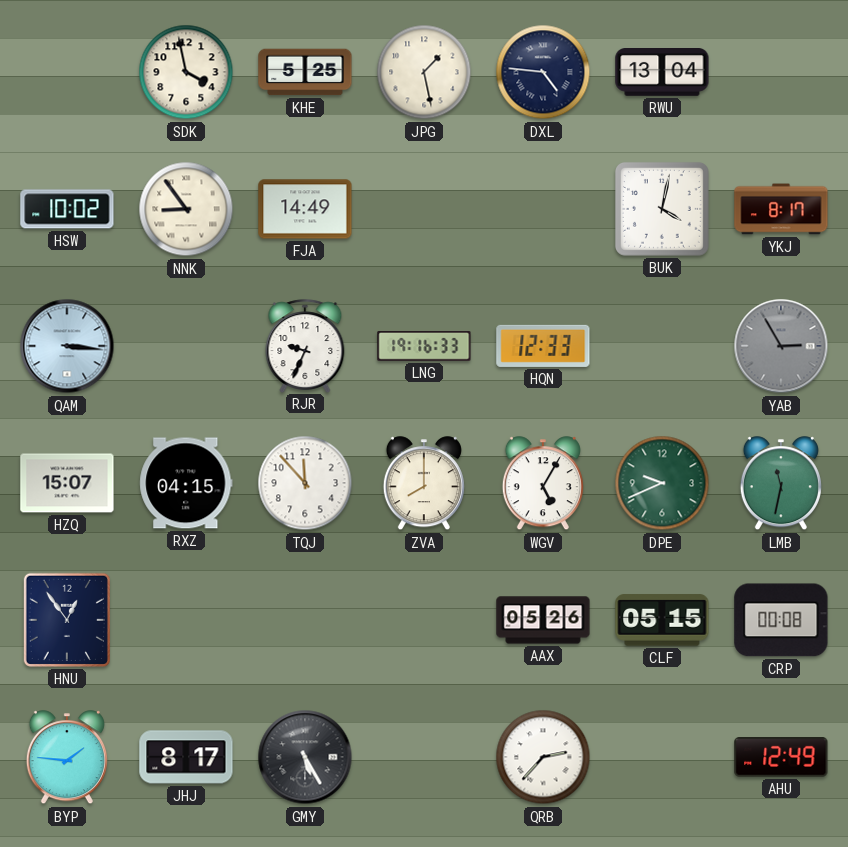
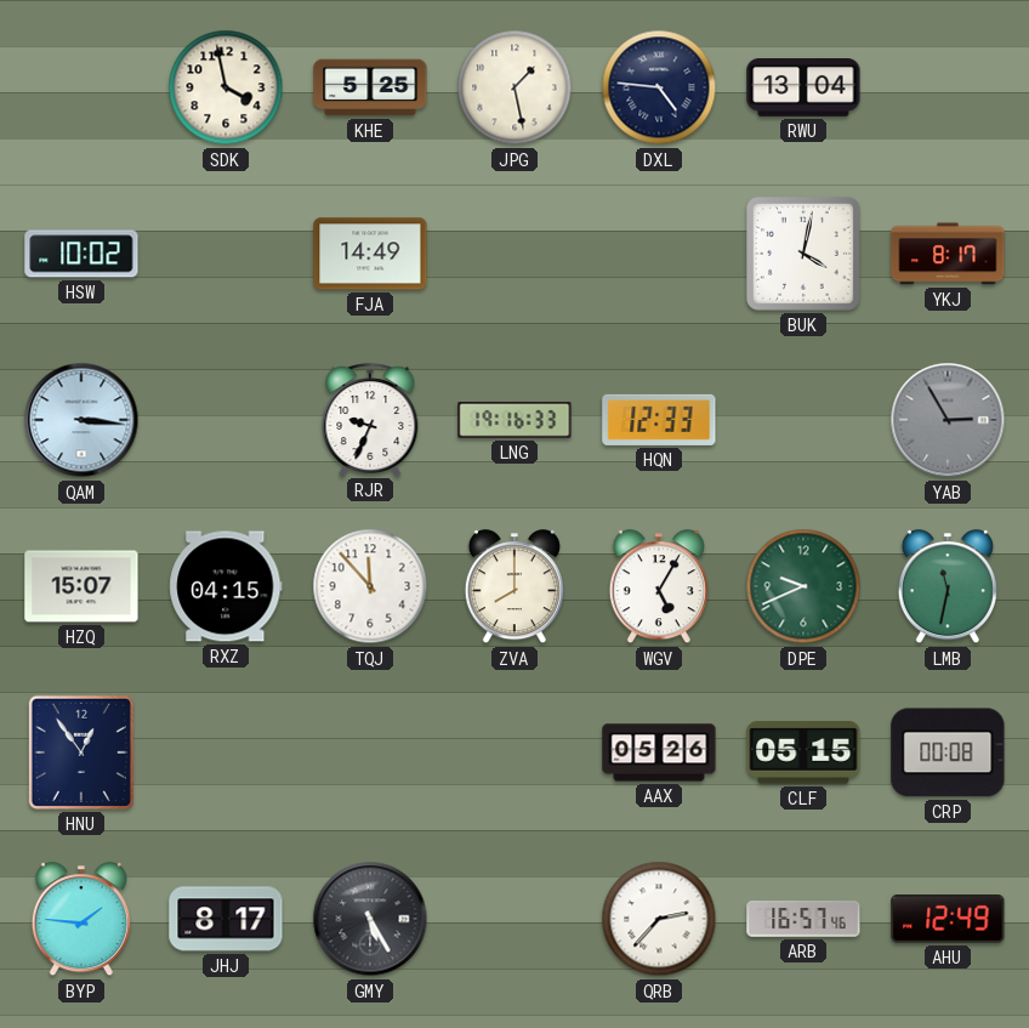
NNK: 8:54 -> none
ARB: none -> 16:57
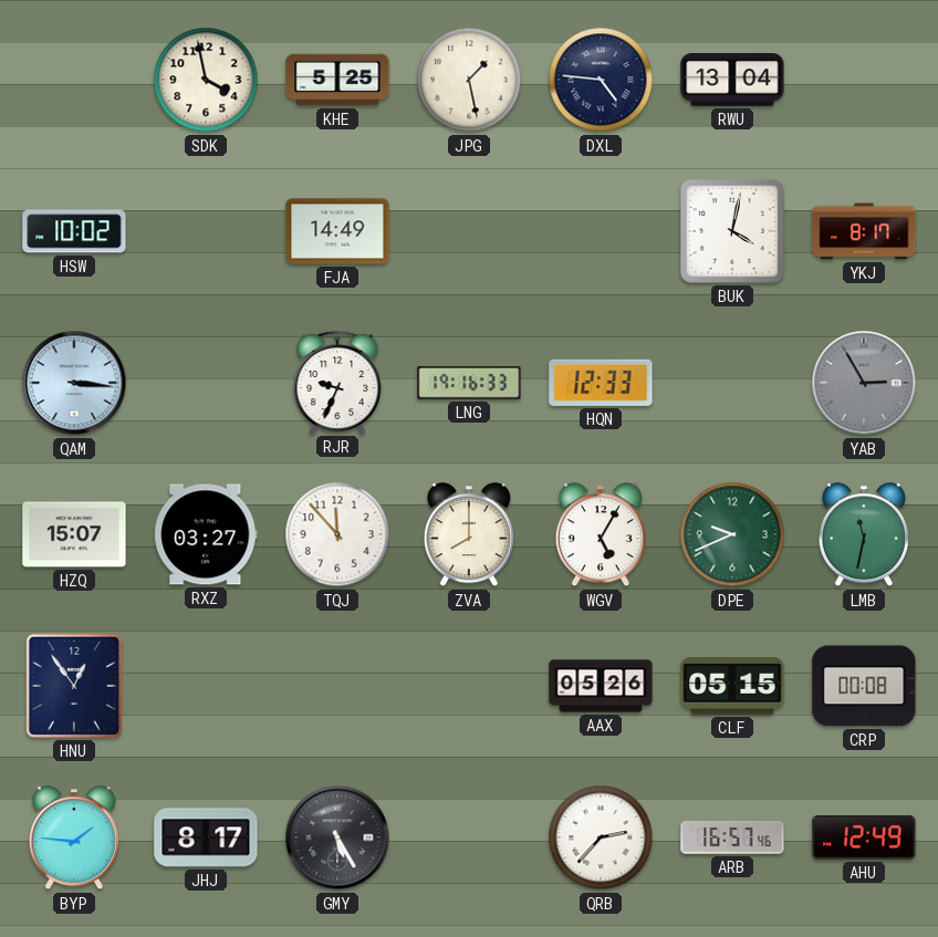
RXZ: 04:15 -> 03:27
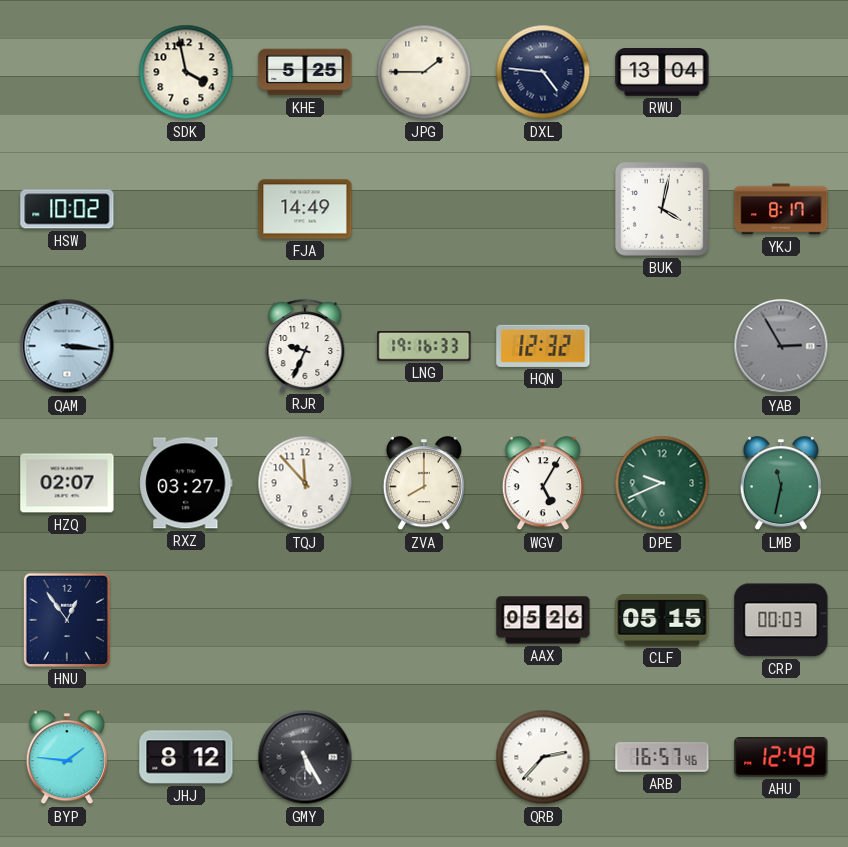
JPG: 1:28 -> 1:45
HQN: 12:33 -> 12:32
HZQ: 15:07 -> 02:07
CRP: 00:08 -> 00:03
JHJ: 8:17 -> 8:12
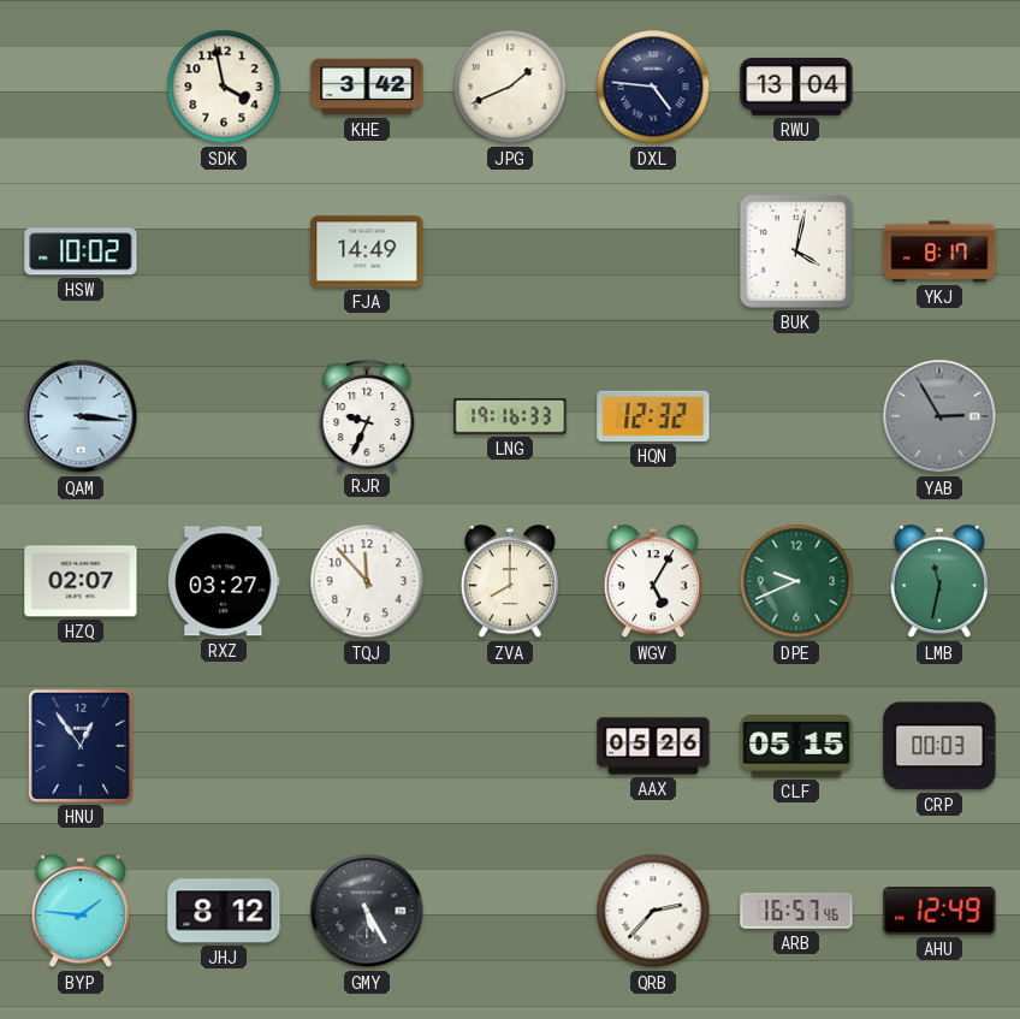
KHE: 5:25 -> 3:42
JPG: 1:45 -> 1:41
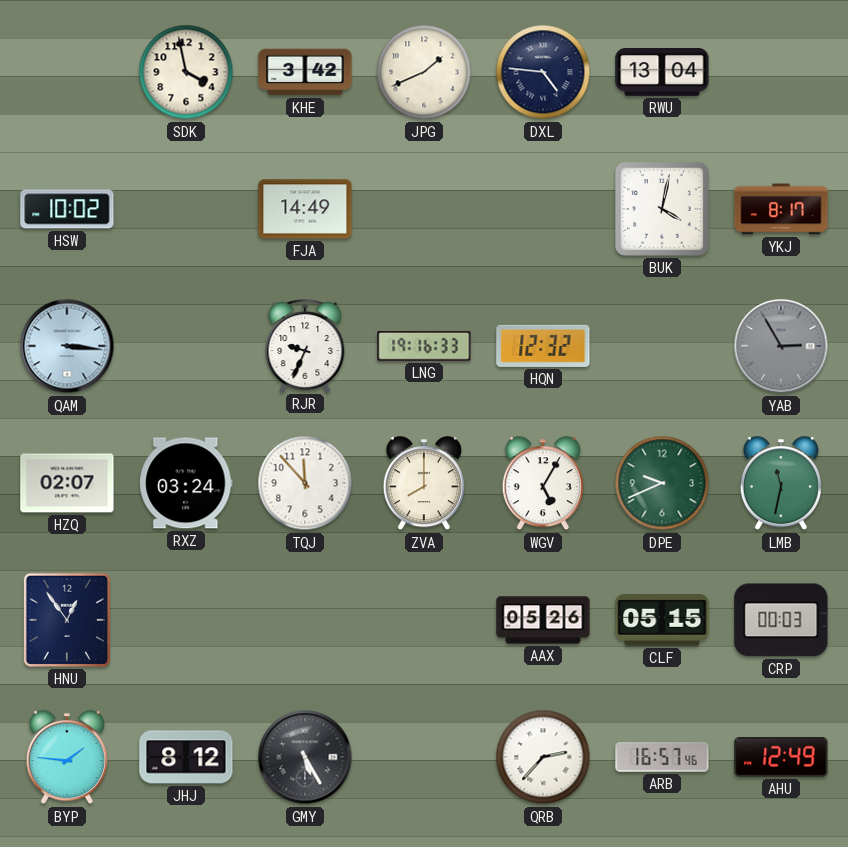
RXZ: 03:27 -> 03:24
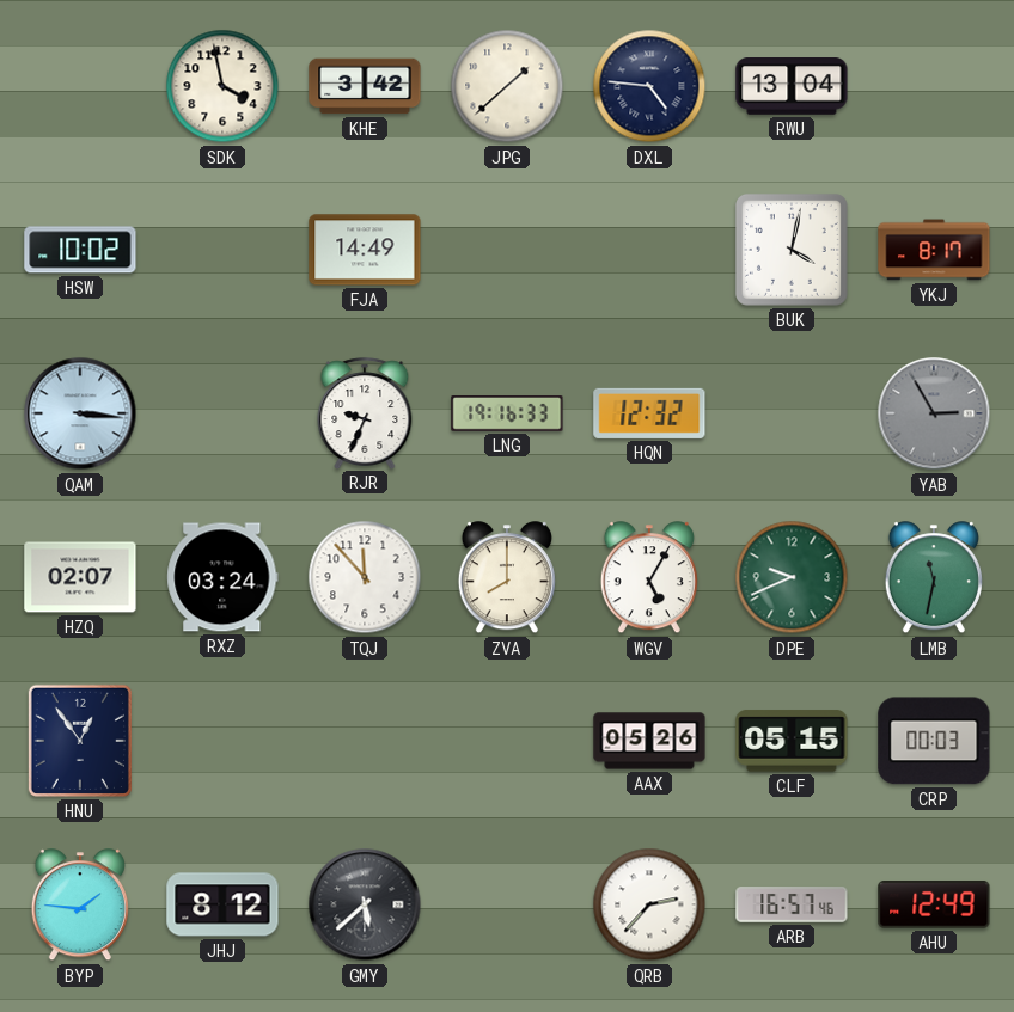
JPG: 1:41 -> 1:38
GMY: 5:25 -> 5:38
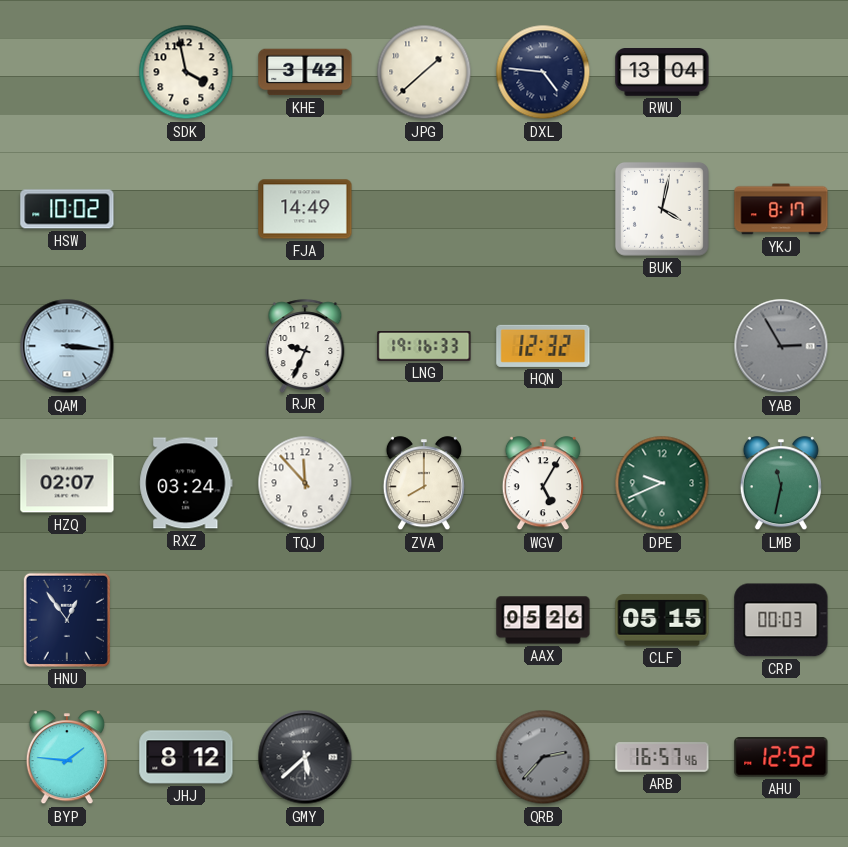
QRB dial: white -> grey
AHU: 12:49 -> 12:52
